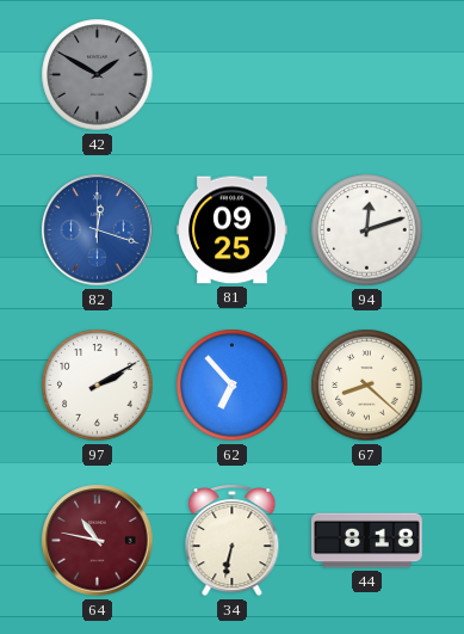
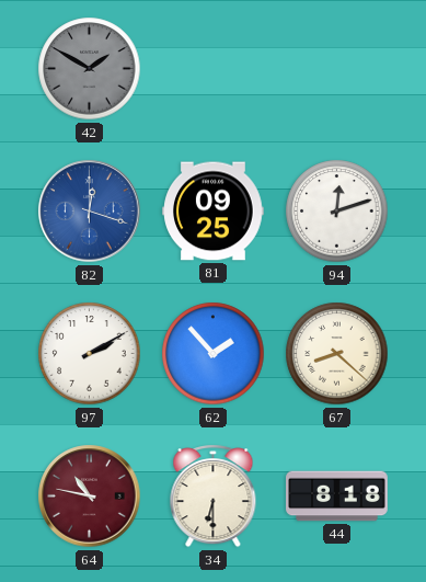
62: 6:53 -> 1:53
34: 6:32 -> 6:30
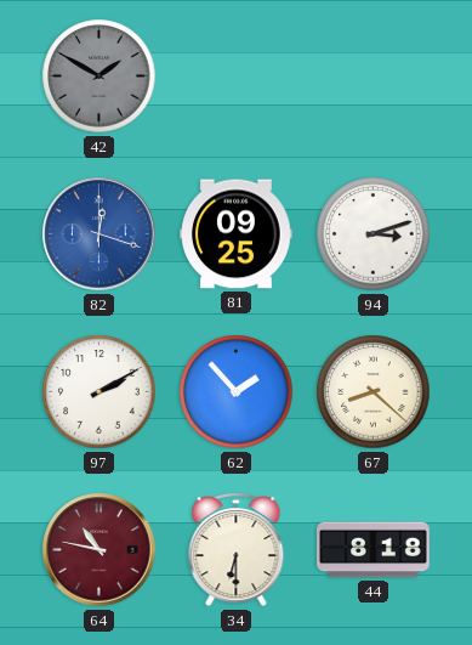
94: 12:12 -> 3:12
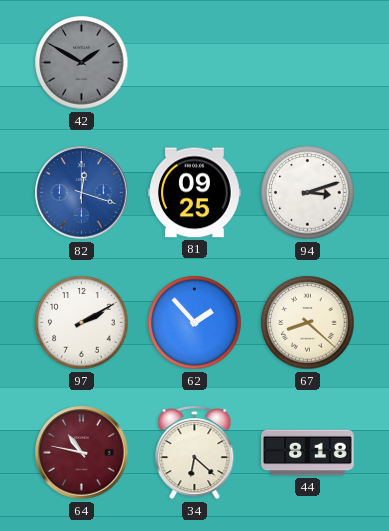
34: 6:30 -> 6:22
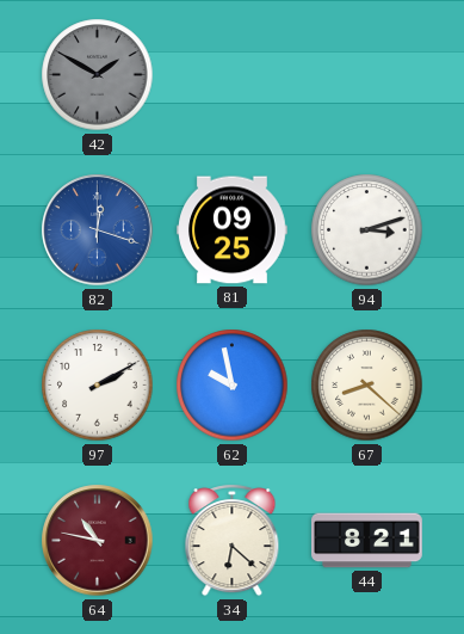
62: 1:53 -> 9:58
44: 8:18 -> 8:21
